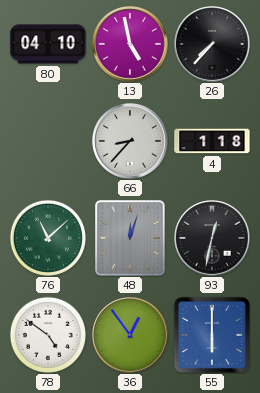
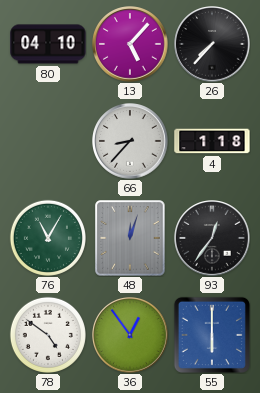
13: 4:58 -> 5:07
76: 11:08 -> 11:05
93: 12:32 -> 12:36
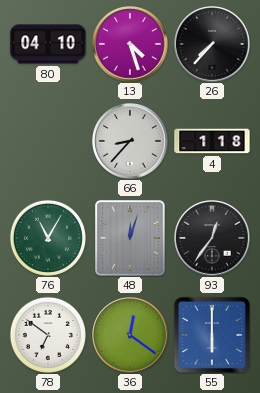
13: 5:07 -> 4:27
78: 4:51 -> 6:51
36: 12:54 -> 12:21
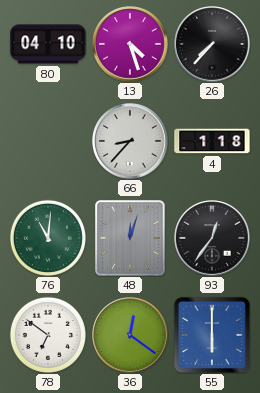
76: 11:05 -> 11:01
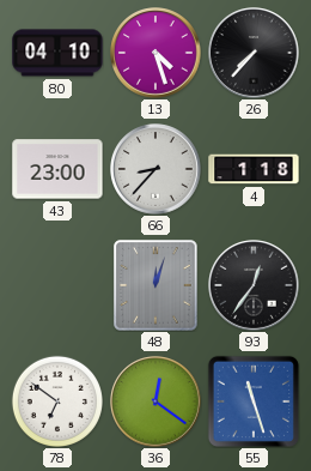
43: none -> 23:00
76: 11:01 -> none
55: 6:00 -> 11:27
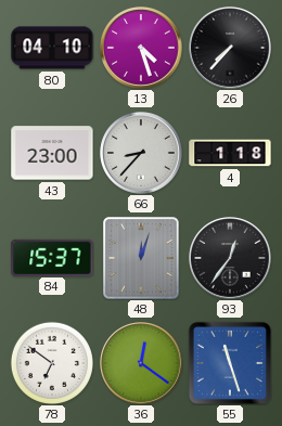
84: none -> 15:37
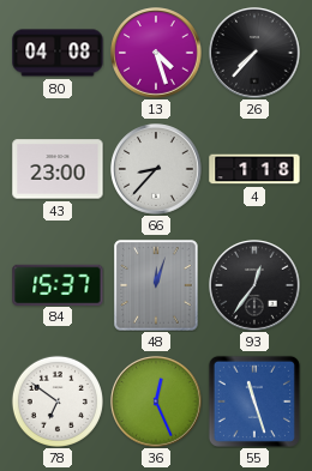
80: 04:10 -> 04:08
36: 12:21 -> 12:26
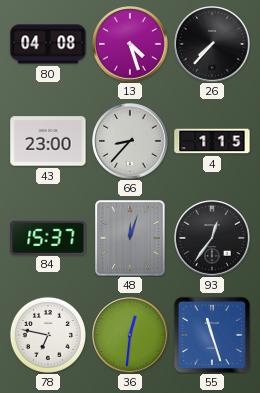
4: 1:18 -> 1:15
78: 6:51 -> 6:47
36: 12:26 -> 12:31
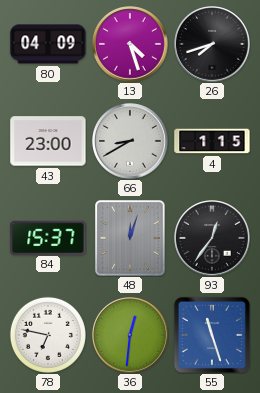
80: 04:08 -> 04:09
26: 7:37 -> 7:42
66: 8:37 -> 8:40
